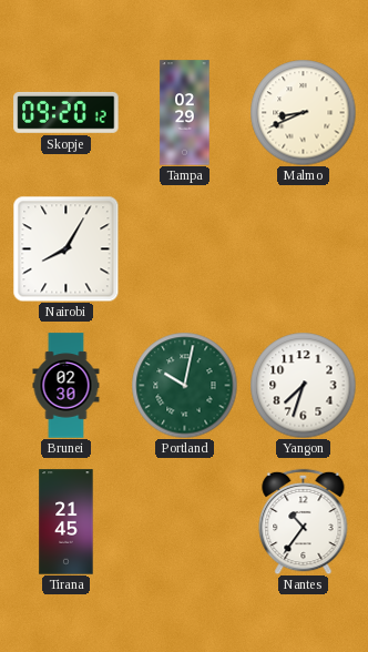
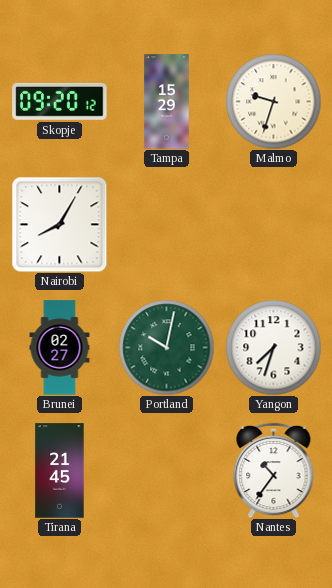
Tampa: 02:29 -> 15:29
Malmo: 8:41 -> 9:33
Brunei: 02:30 -> 02:27
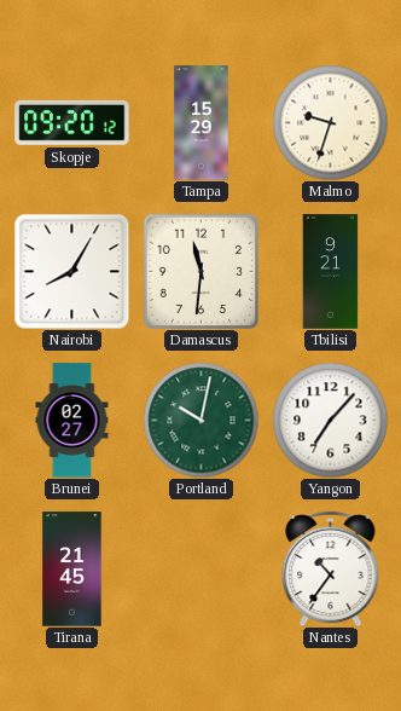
Damascus: none -> 11:31
Tbilisi: none -> 9:21
Yangon: 7:33 -> 7:07
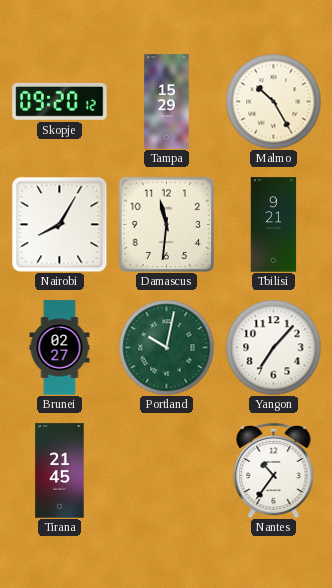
Malmo: 9:33 -> 10:25
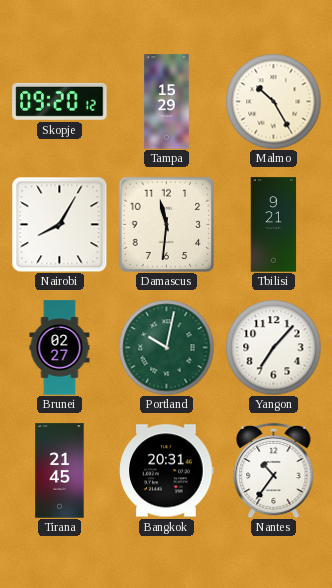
Bangkok: none -> 20:31
